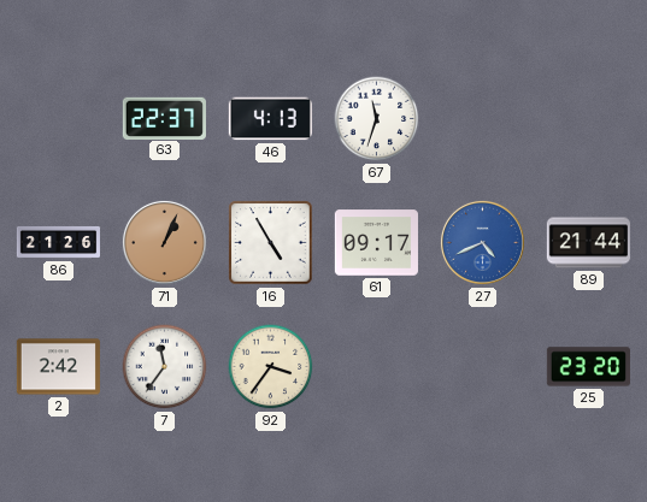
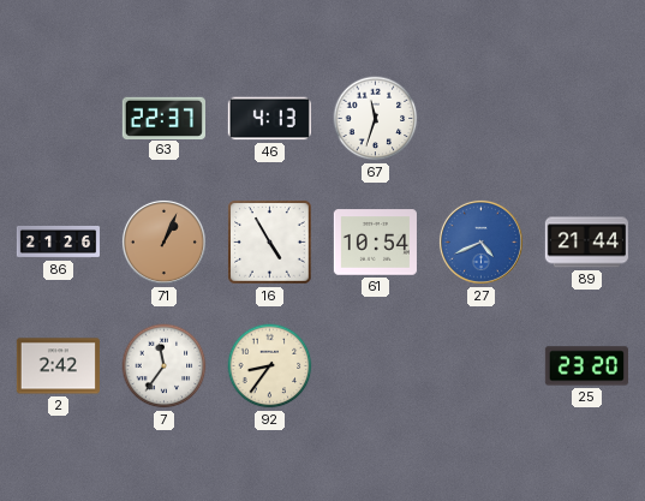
61: 09:17 -> 10:54
92: 3:36 -> 8:36
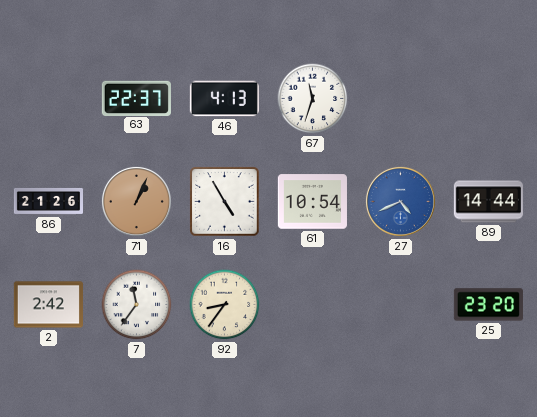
89: 21:44 -> 14:44
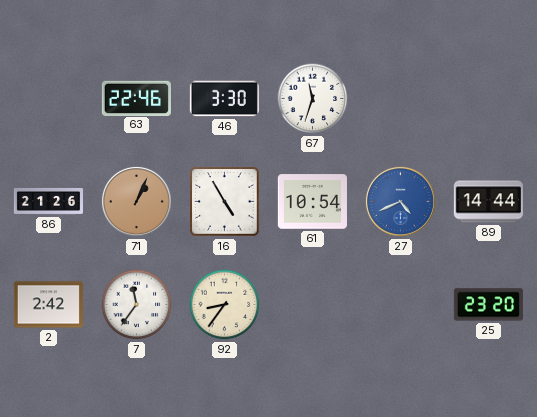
63: 22:37 -> 22:46
46: 4:13 -> 3:30
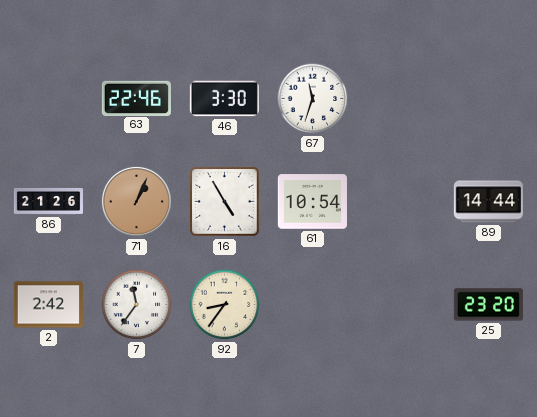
27: 4:41 -> none
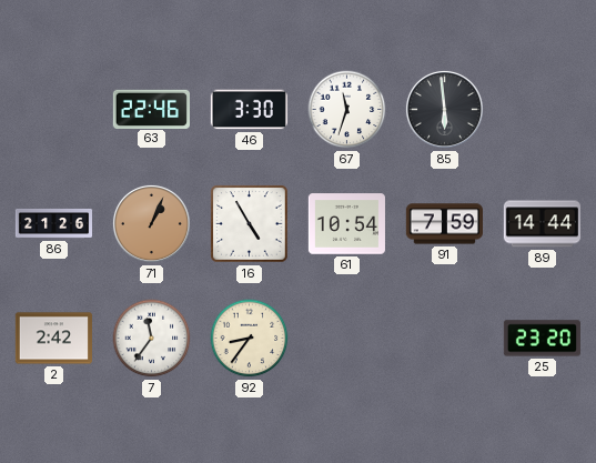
85: none -> 5:59
91: none -> 7:59
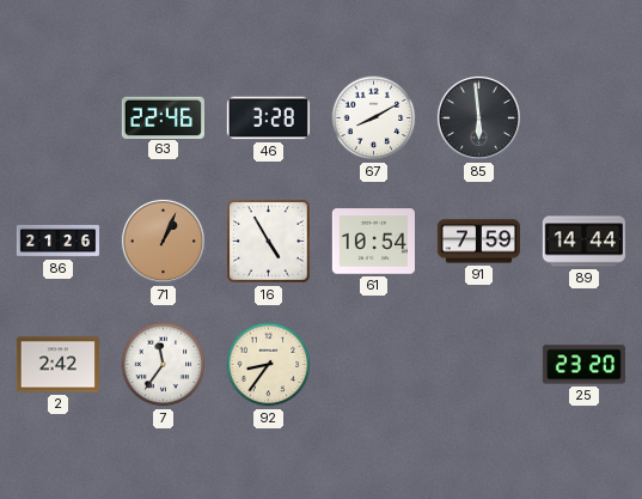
46: 3:30 -> 3:28
67: 11:33 -> 8:10
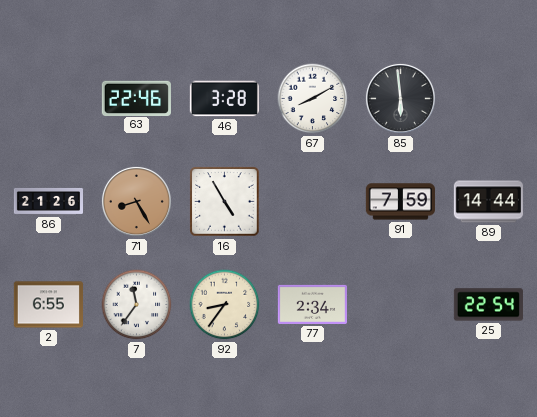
71: 1:04 -> 8:25
61: 10:54 -> none
2: 2:42 -> 6:55
77: none -> 2:34
25: 23:20 -> 22:54
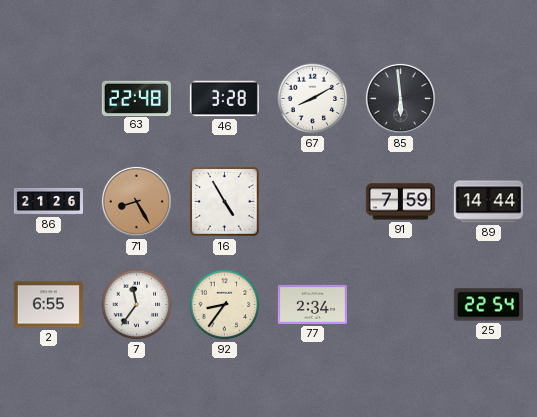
63: 22:46 -> 22:48
